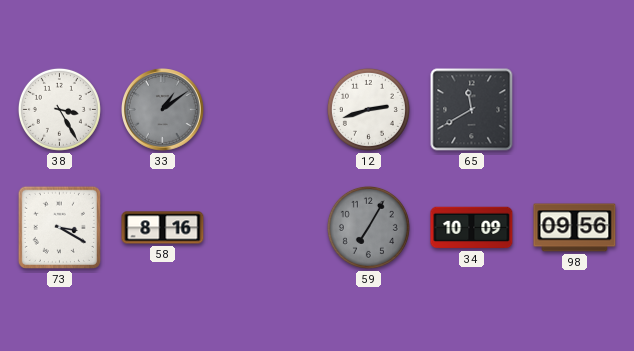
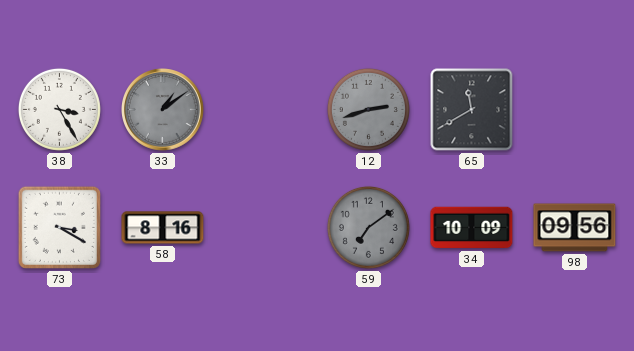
12 dial: white -> grey
59: 7:05 -> 7:09
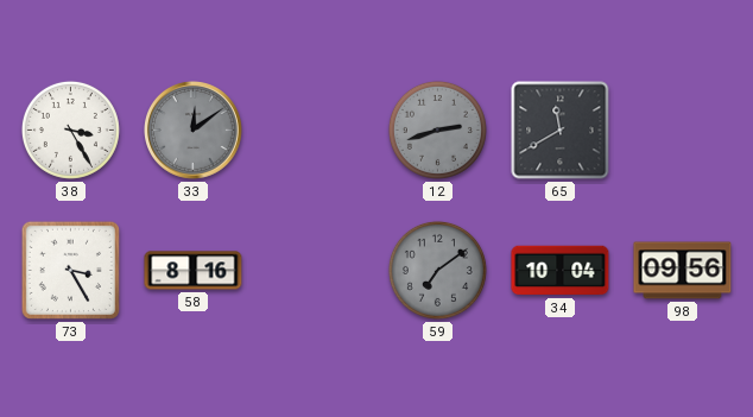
33: 1:09 -> 12:09
73: 3:20 -> 3:25
34: 10:09 -> 10:04
